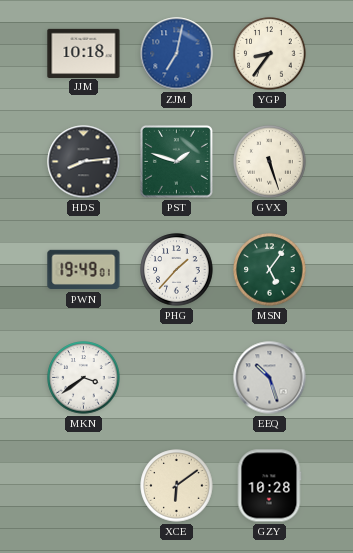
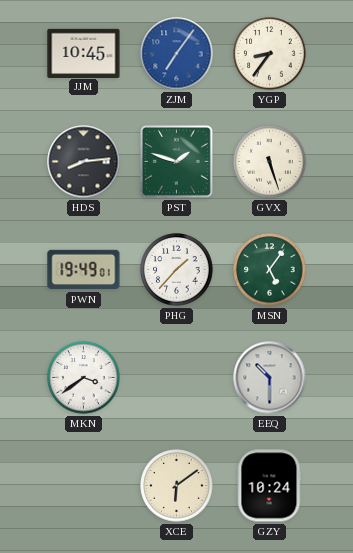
JJM: 10:18 -> 10:45
ZJM: 7:02 -> 7:06
EEQ: 10:27 -> 10:30
GZY: 10:28 -> 10:24
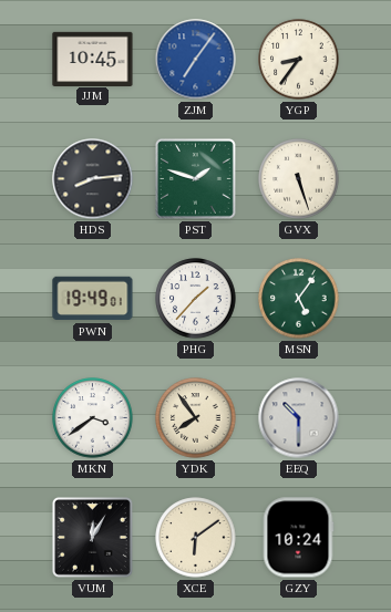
YDK: none -> 7:54
VUM: none -> 12:05
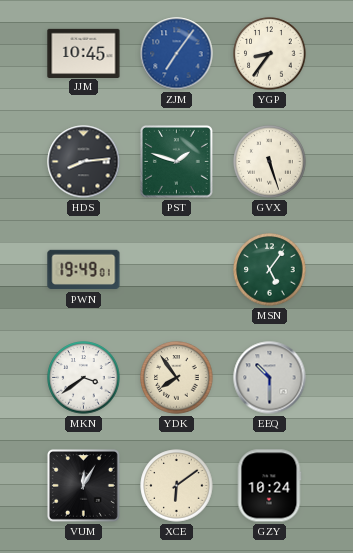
PHG: 1:37 -> none
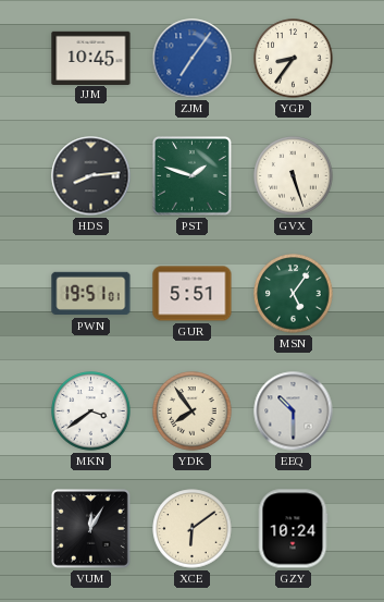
PWN: 19:49 -> 19:51
GUR: none -> 5:51
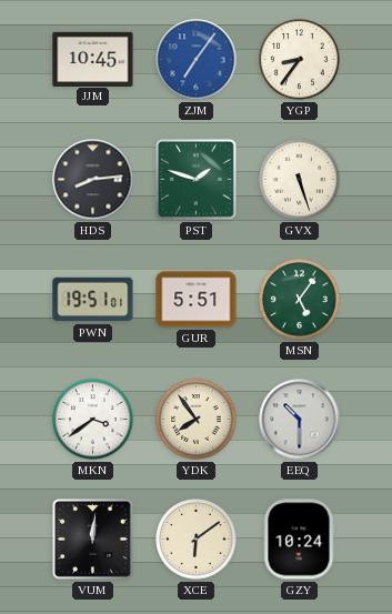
VUM: 12:05 -> 12:01
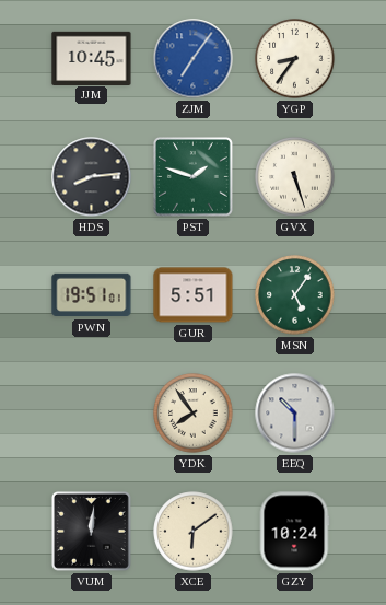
MKN: 3:39 -> none
